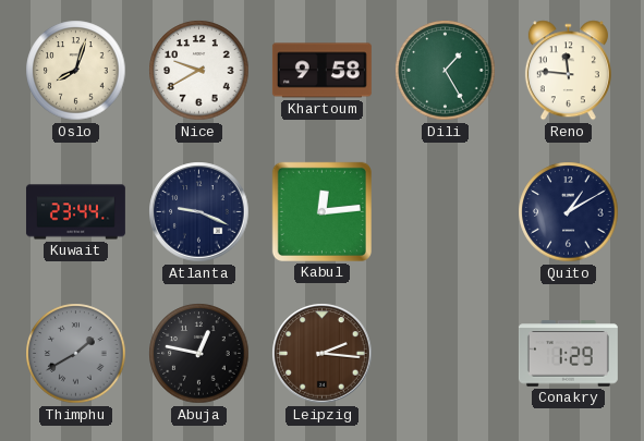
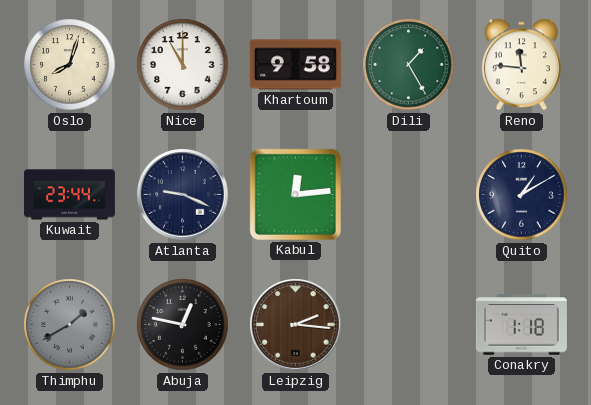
Nice: 9:40 -> 11:00
Conakry: 1:29 -> 1:18
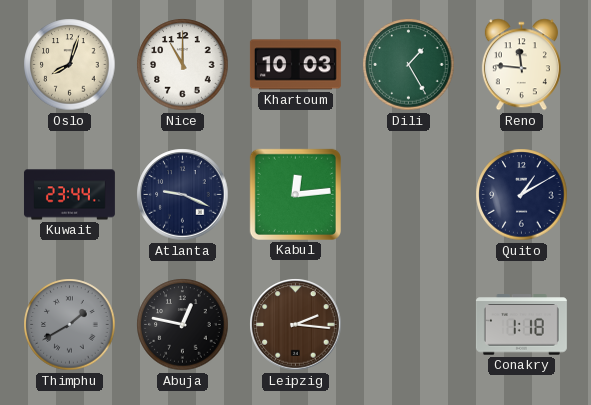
Khartoum: 9:58 -> 10:03
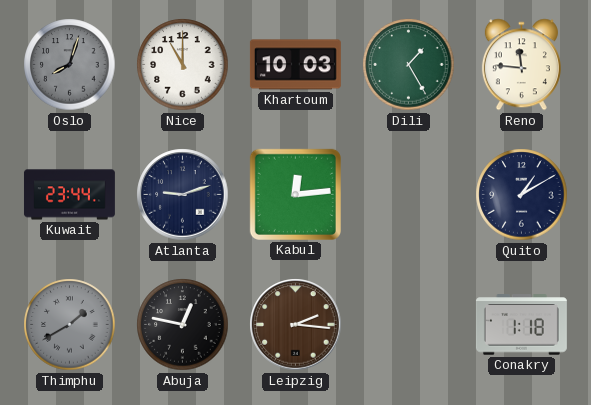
Oslo dial: cream -> grey
Atlanta: 9:19 -> 9:12
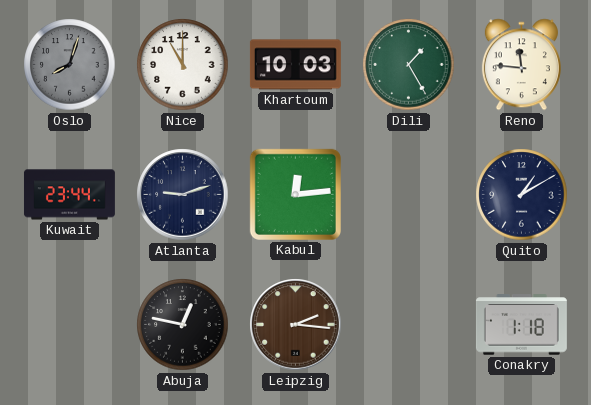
Thimphu: 1:40 -> none
